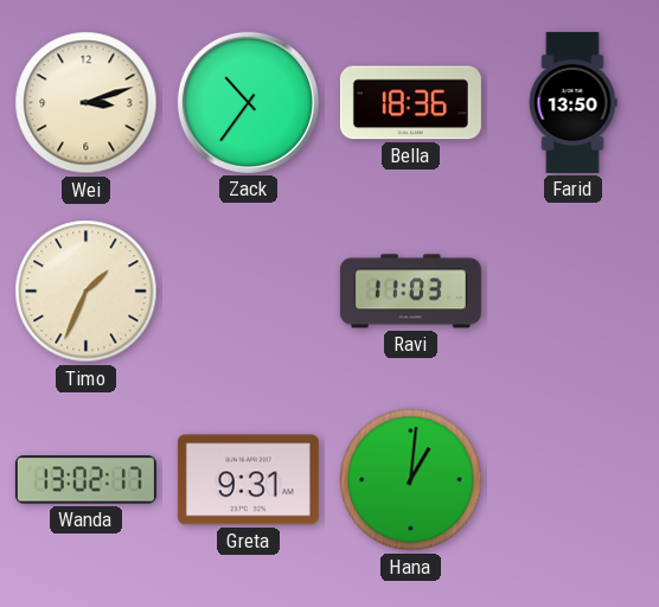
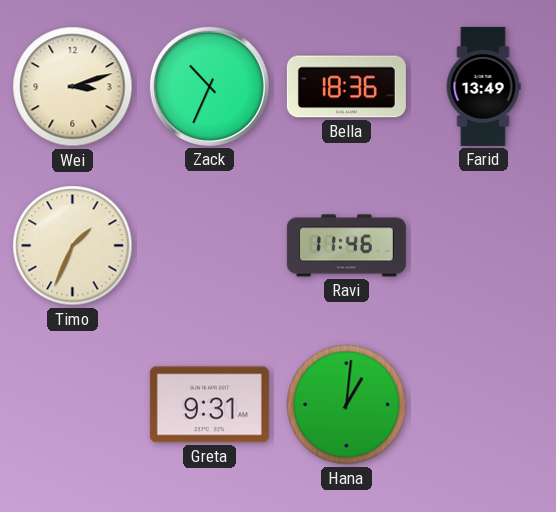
Zack: 10:36 -> 10:34
Farid: 13:50 -> 13:49
Ravi: 11:03 -> 11:46
Wanda: 13:02 -> none
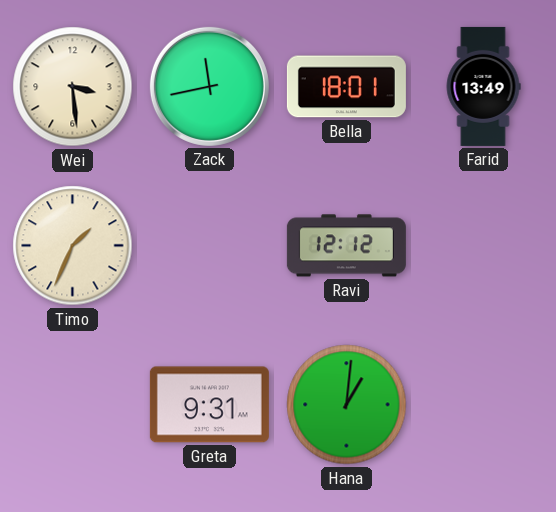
Wei: 3:12 -> 3:29
Zack: 10:34 -> 11:43
Bella: 18:36 -> 18:01
Ravi: 11:46 -> 12:12
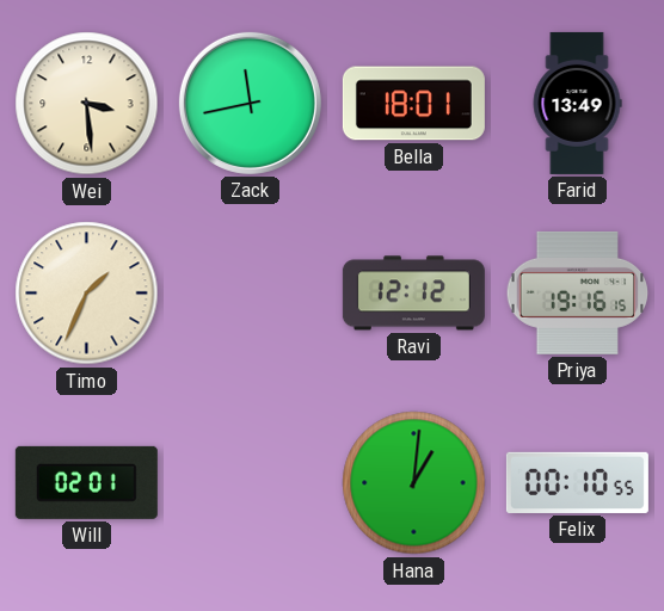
Priya: none -> 19:16
Will: none -> 02:01
Greta: 9:31 -> none
Felix: none -> 00:10
